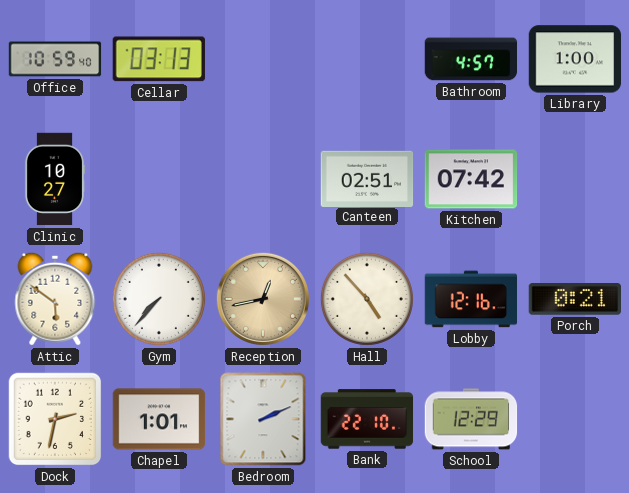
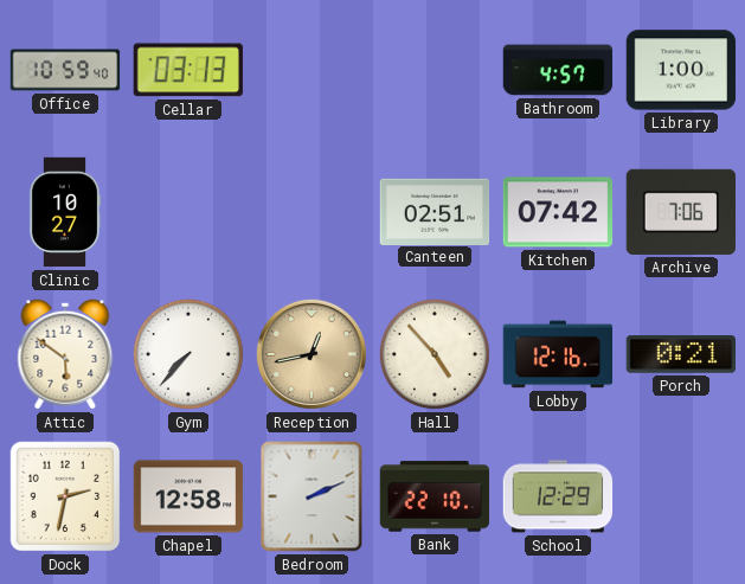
Archive: none -> 7:06
Chapel: 1:01 -> 12:58
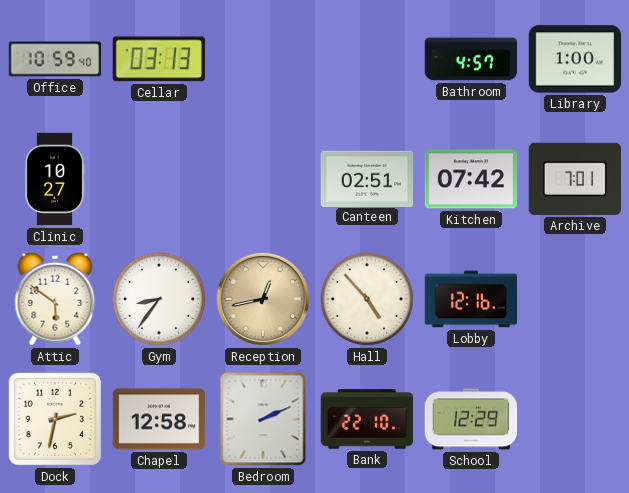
Archive: 7:06 -> 7:01
Gym: 7:37 -> 8:36
Porch: 0:21 -> none
